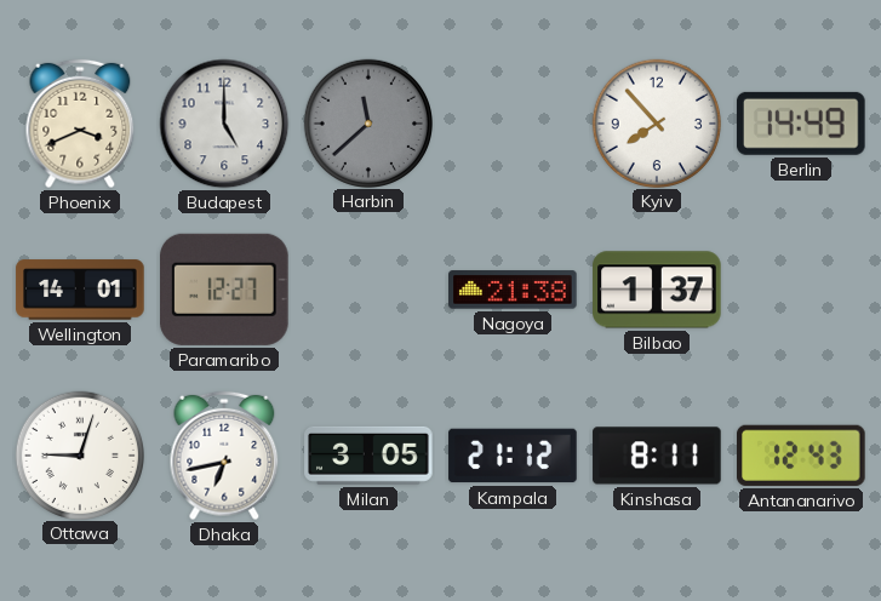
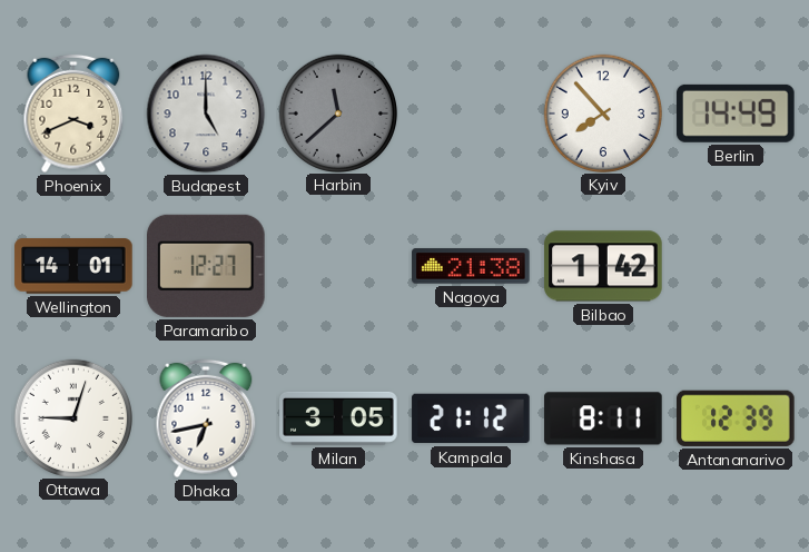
Bilbao: 1:37 -> 1:42
Antananarivo: 12:43 -> 12:39
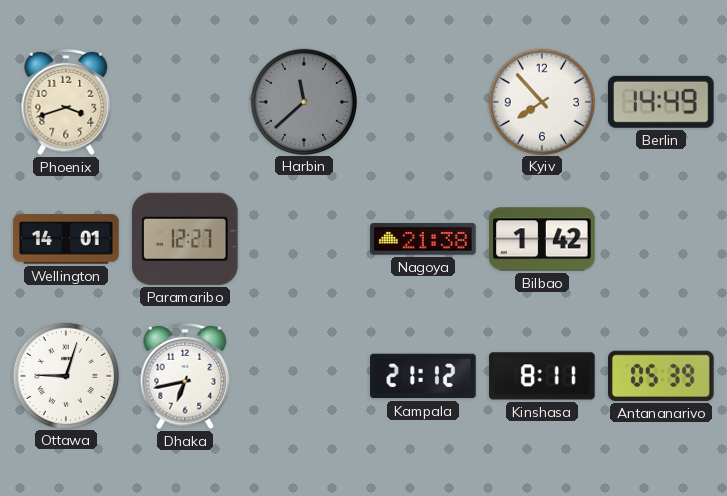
Phoenix: 3:41 -> 3:42
Budapest: 5:00 -> none
Milan: 3:05 -> none
Antananarivo: 12:39 -> 05:39
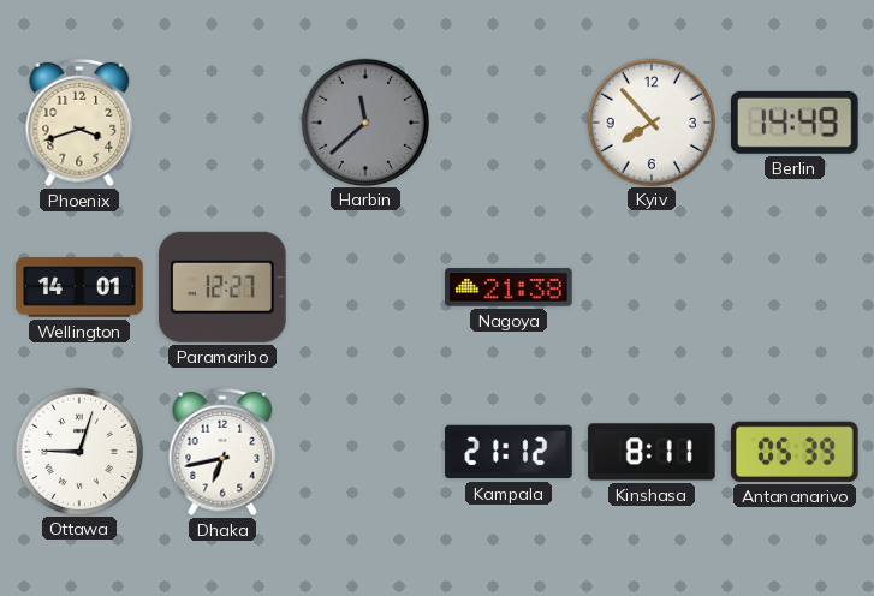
Bilbao: 1:42 -> none
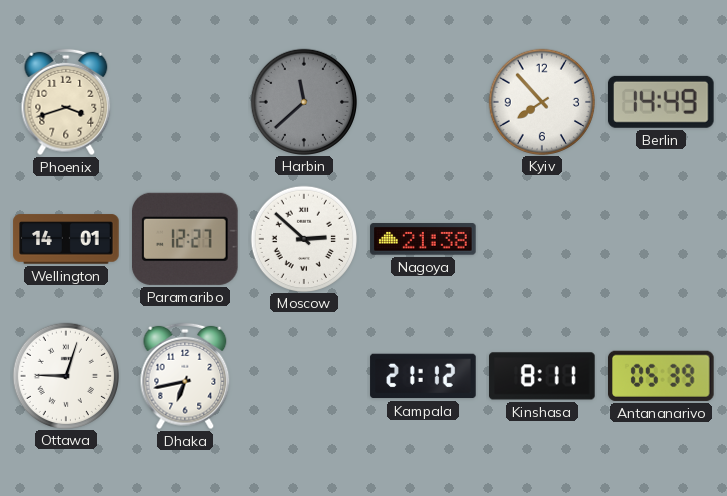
Moscow: none -> 2:52
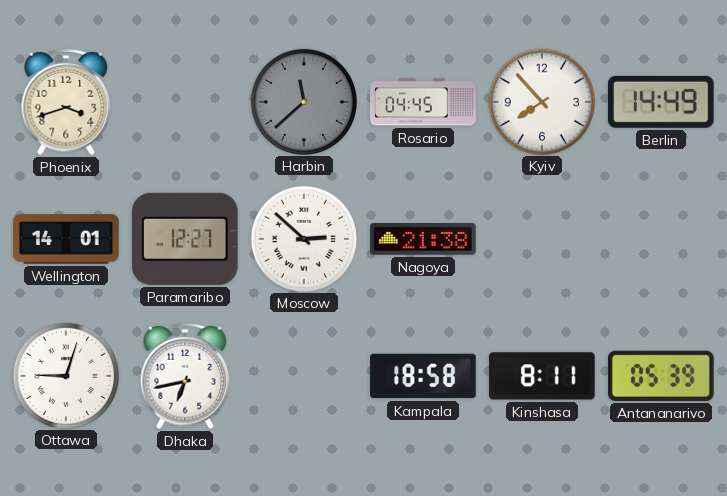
Rosario: none -> 04:45
Kampala: 21:12 -> 18:58
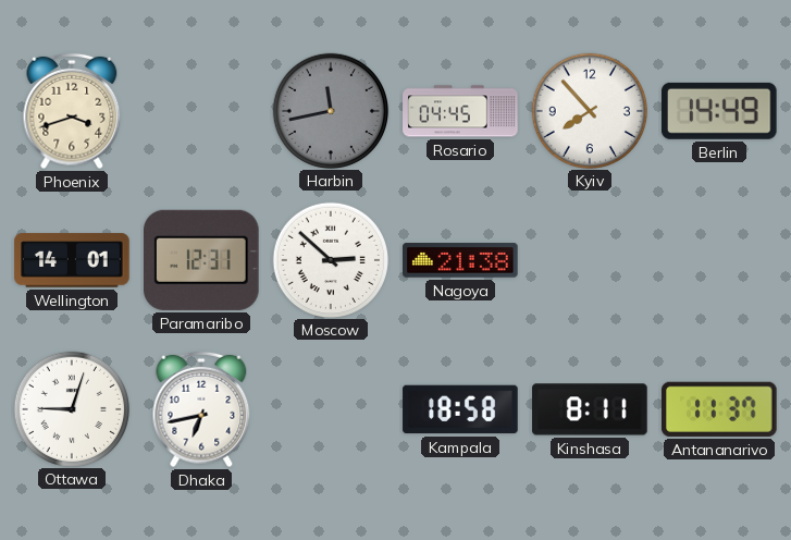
Harbin: 11:38 -> 11:43
Paramaribo: 12:27 -> 12:31
Antananarivo: 05:39 -> 11:37
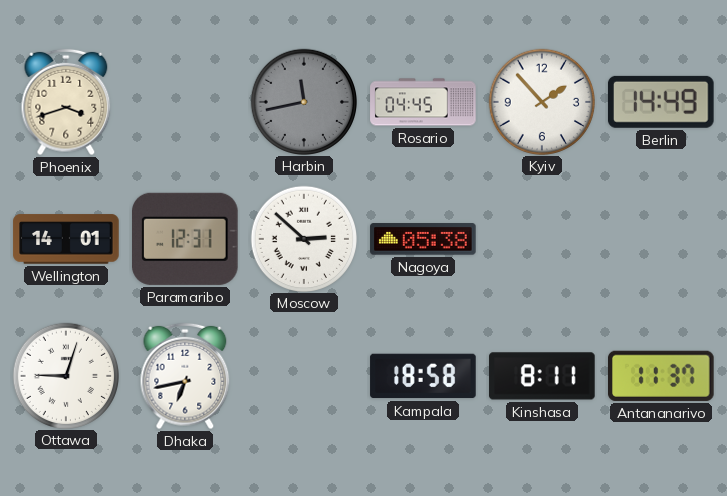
Kyiv: 7:53 -> 1:53
Nagoya: 21:38 -> 05:38
